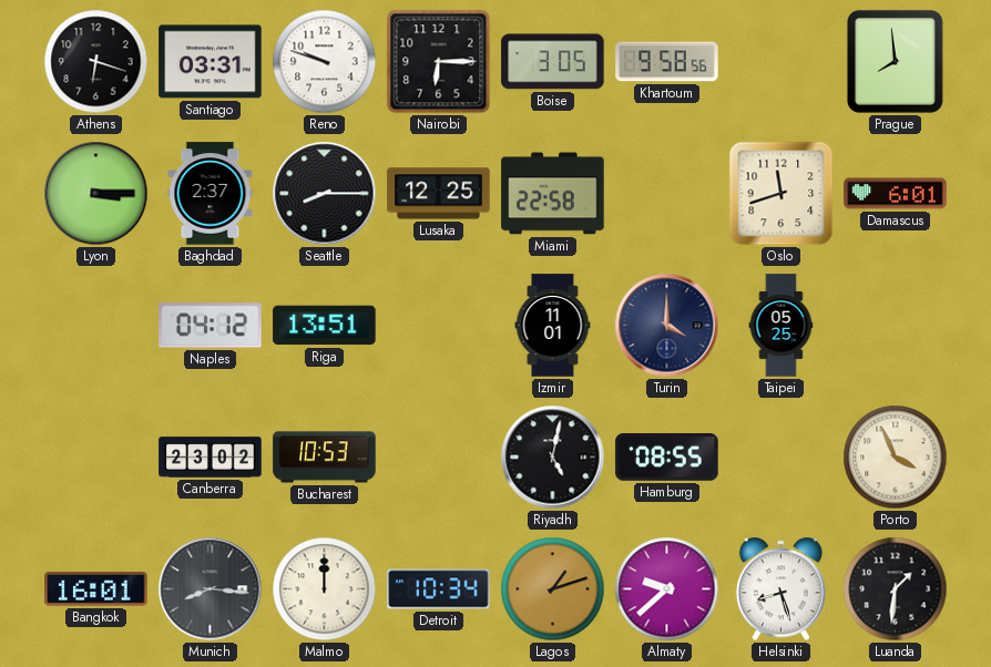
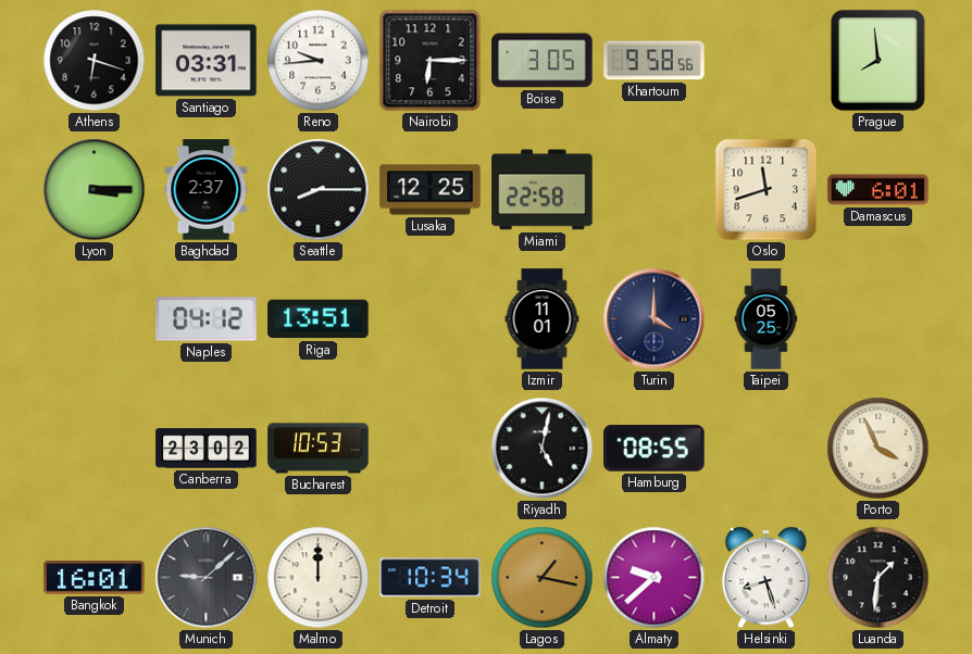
Reno: 9:48 -> 9:44
Munich: 8:16 -> 9:08
Lagos: 1:12 -> 1:17
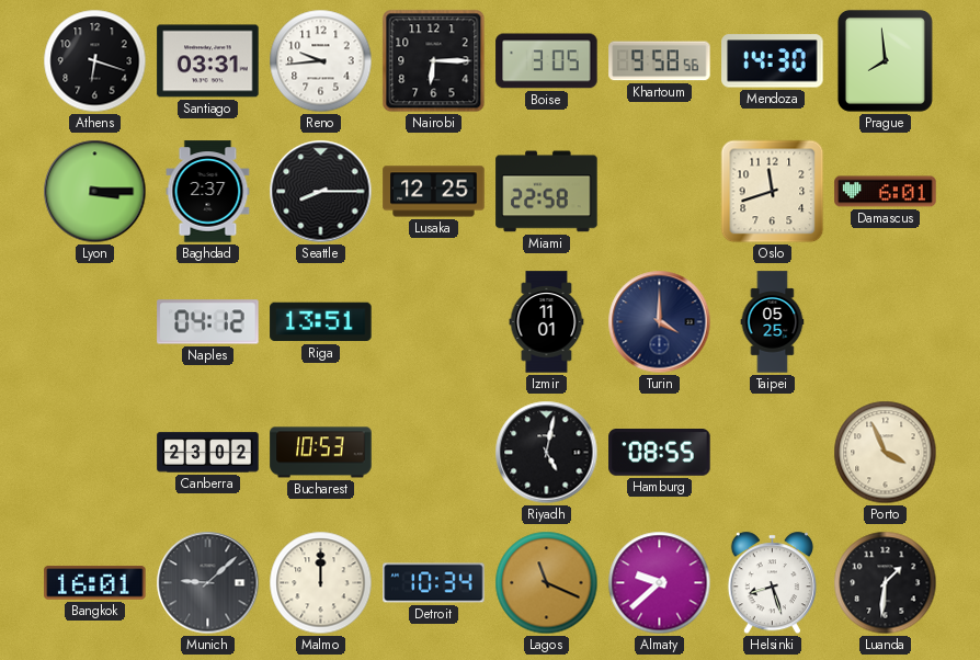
Mendoza: none -> 14:30
Lagos: 1:17 -> 11:19
